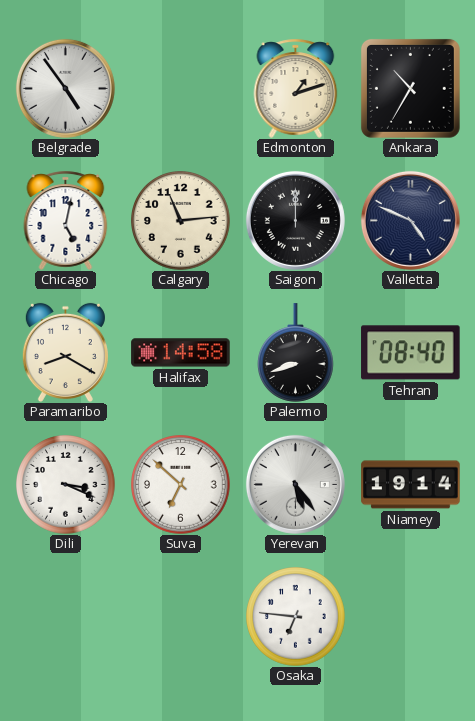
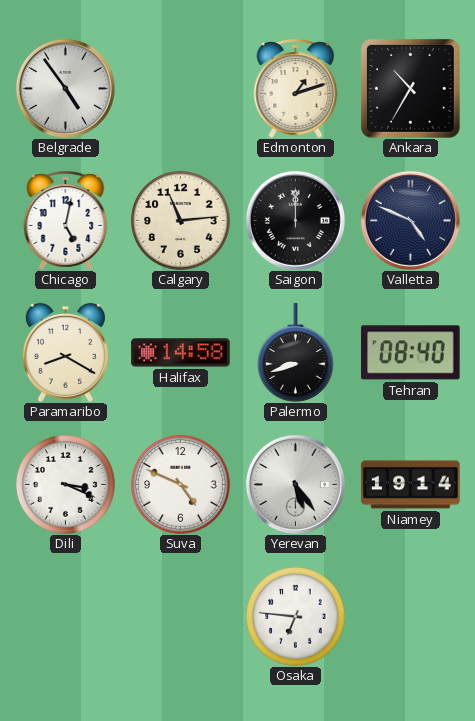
Suva: 6:52 -> 4:49
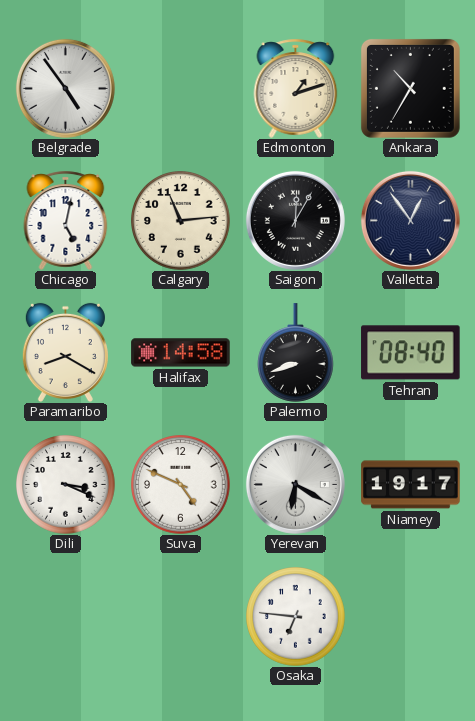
Saigon: 12:00 -> 12:05
Valletta: 4:49 -> 12:54
Yerevan: 5:24 -> 6:20
Niamey: 19:14 -> 19:17
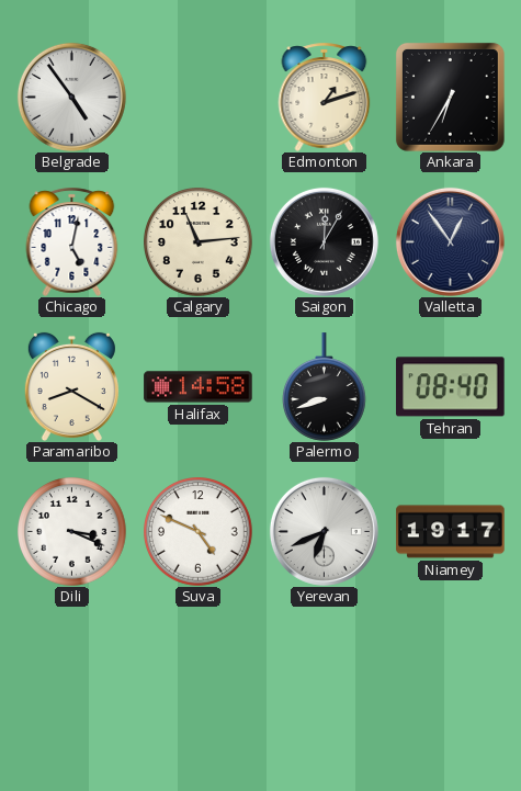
Ankara: 10:35 -> 6:35
Yerevan: 6:20 -> 6:41
Osaka: 6:46 -> none
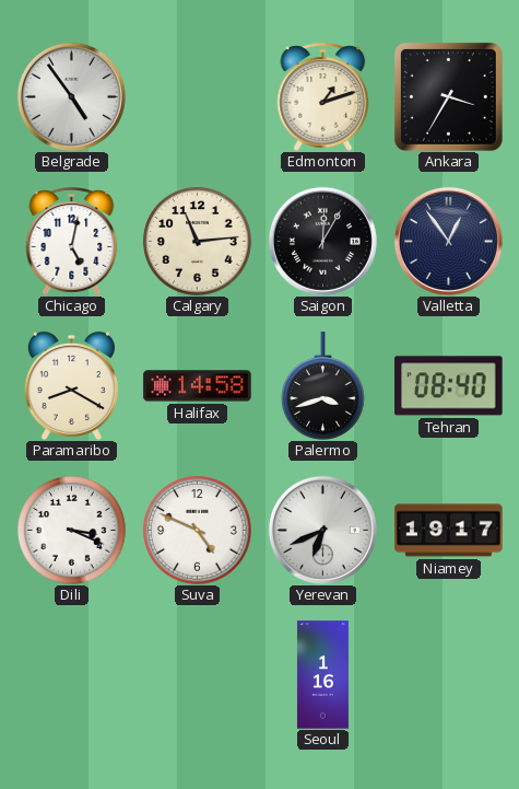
Ankara: 6:35 -> 3:35
Palermo: 8:42 -> 3:42
Seoul: none -> 1:16
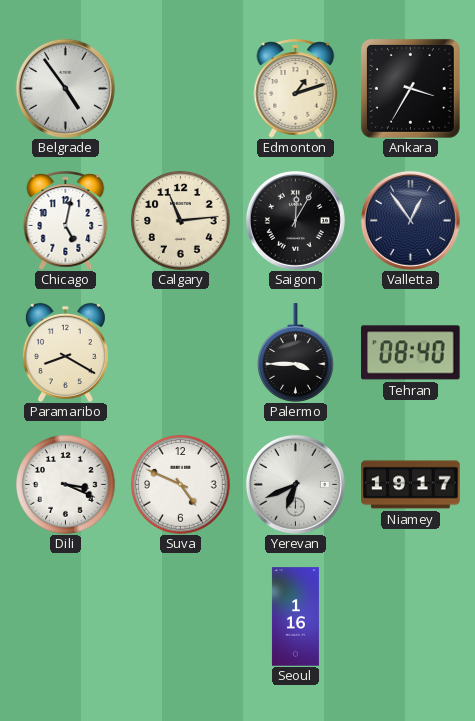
Halifax: 14:58 -> none
Palermo: 3:42 -> 3:45
